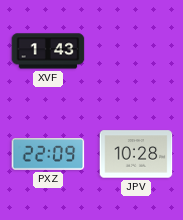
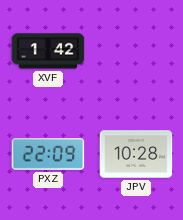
XVF: 1:43 -> 1:42
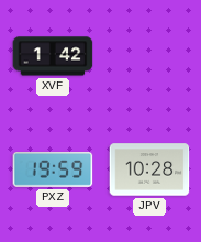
PXZ: 22:09 -> 19:59
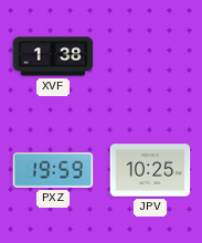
XVF: 1:42 -> 1:38
JPV: 10:28 -> 10:25
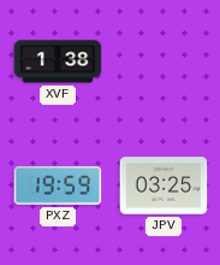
JPV: 10:25 -> 03:25
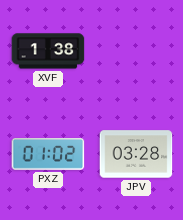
PXZ: 19:59 -> 01:02
JPV: 03:25 -> 03:28
